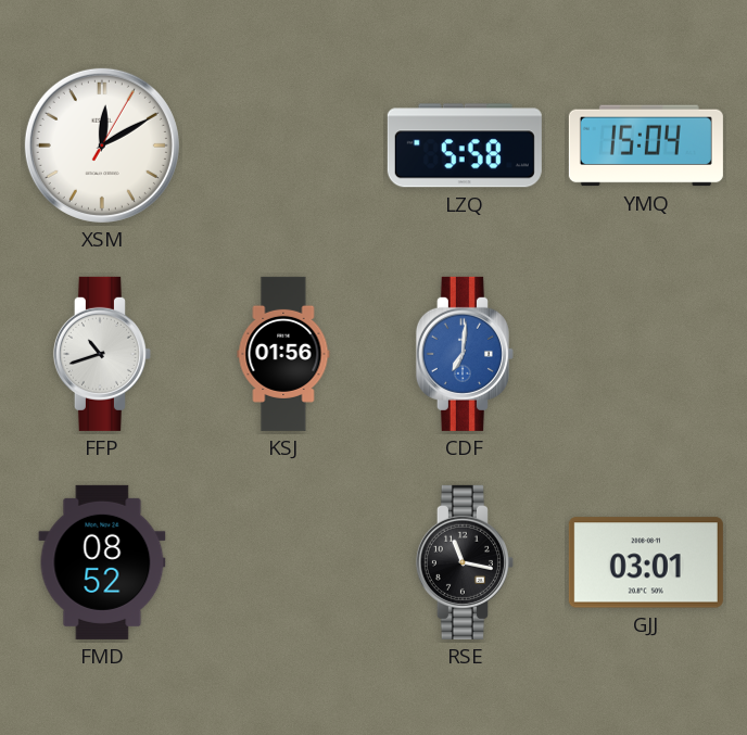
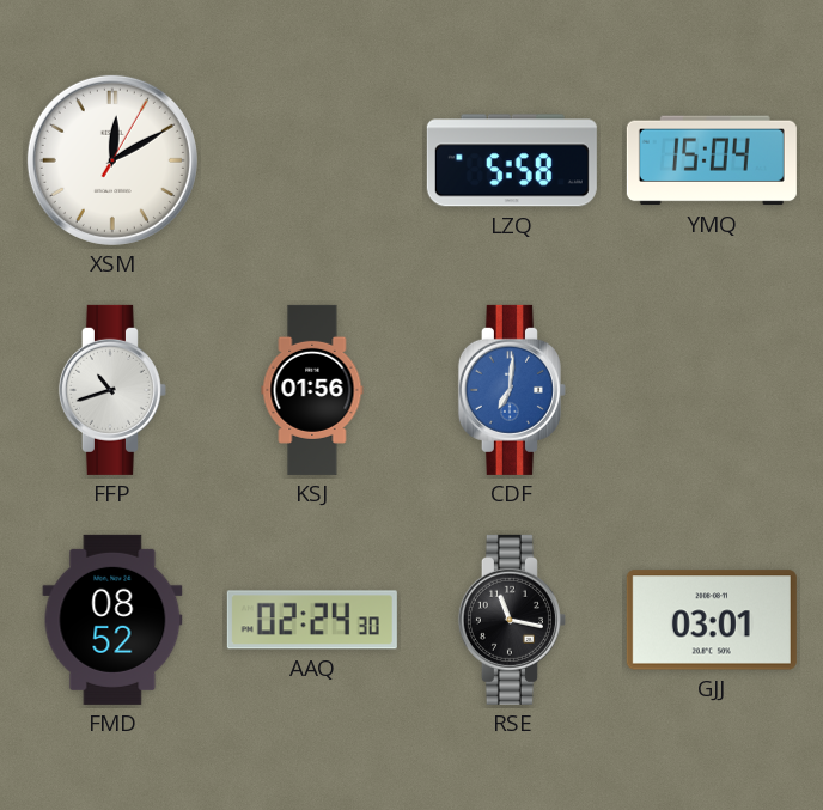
AAQ: none -> 02:24
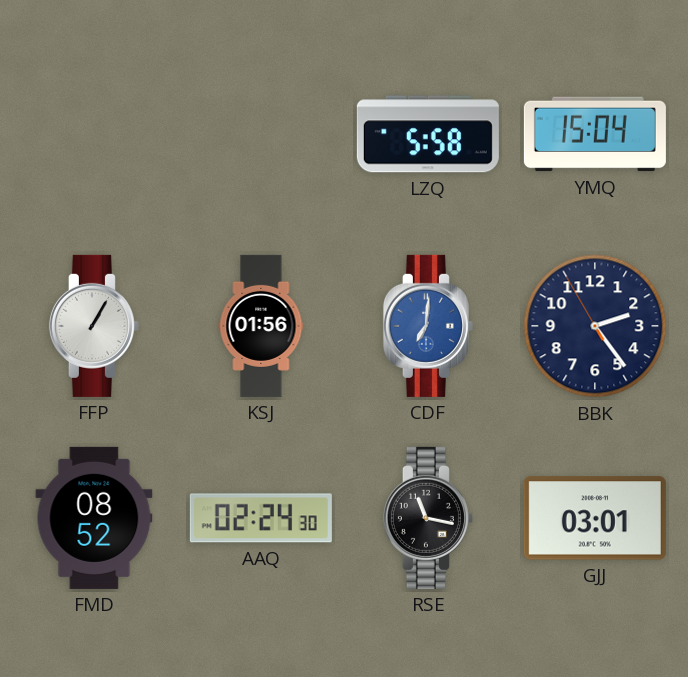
XSM: 12:10 -> none
FFP: 10:42 -> 1:05
BBK: none -> 2:23
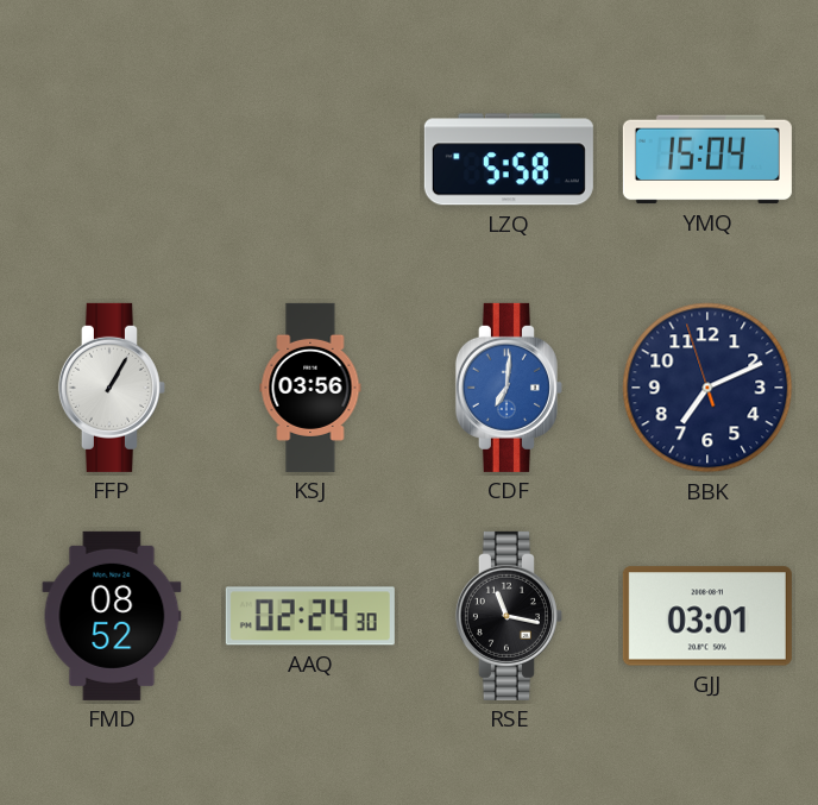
KSJ: 01:56 -> 03:56
BBK: 2:23 -> 7:10
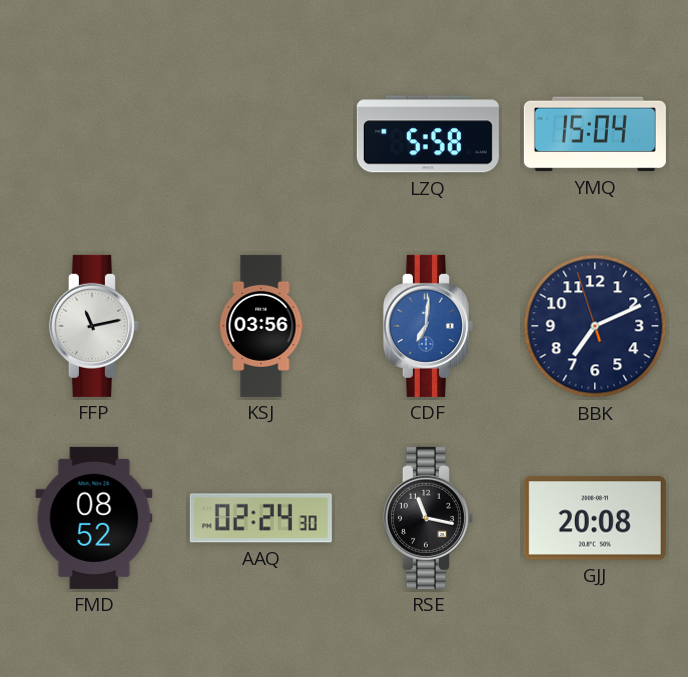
FFP: 1:05 -> 11:13
GJJ: 03:01 -> 20:08
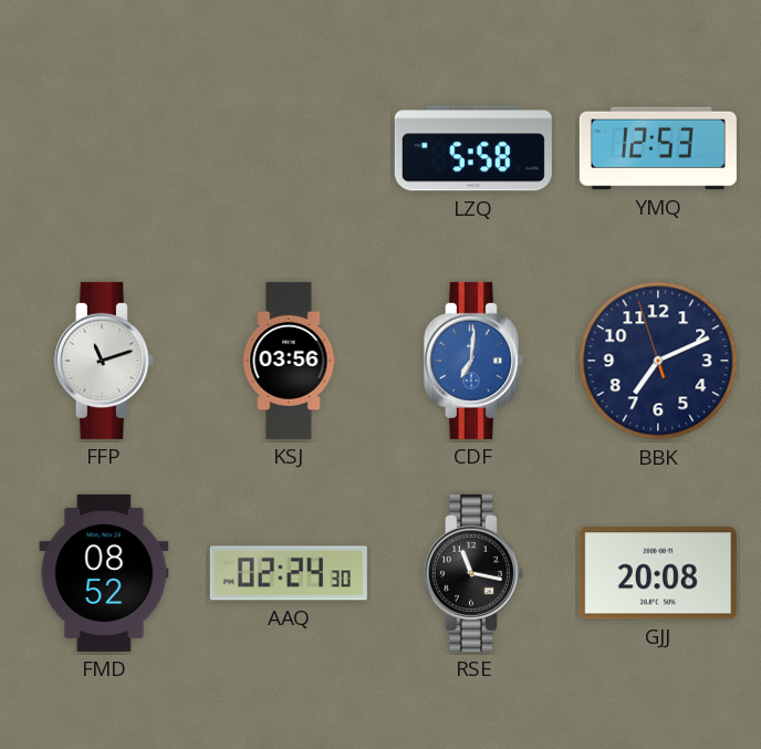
YMQ: 15:04 -> 12:53
FFP: 11:13 -> 11:12
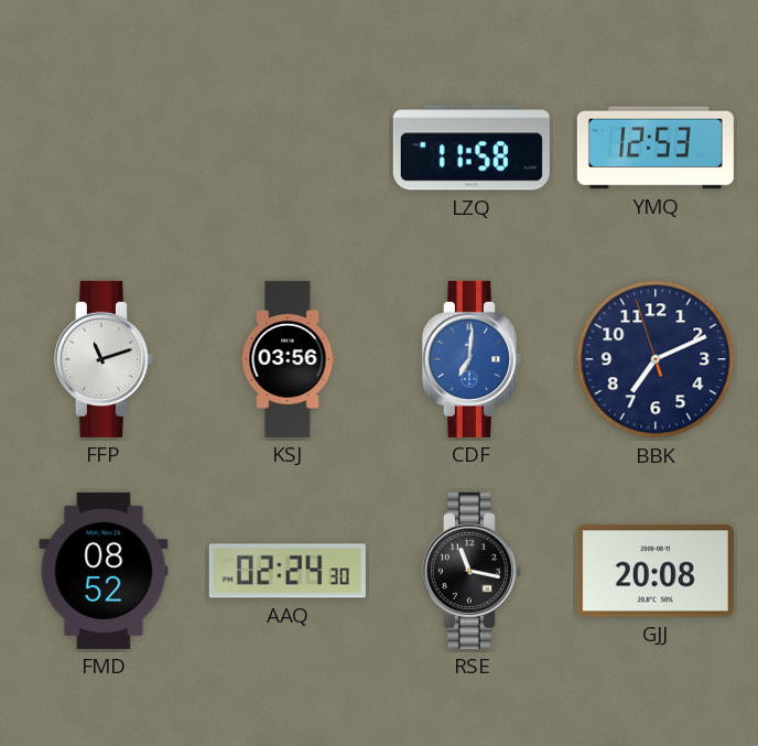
LZQ: 5:58 -> 11:58
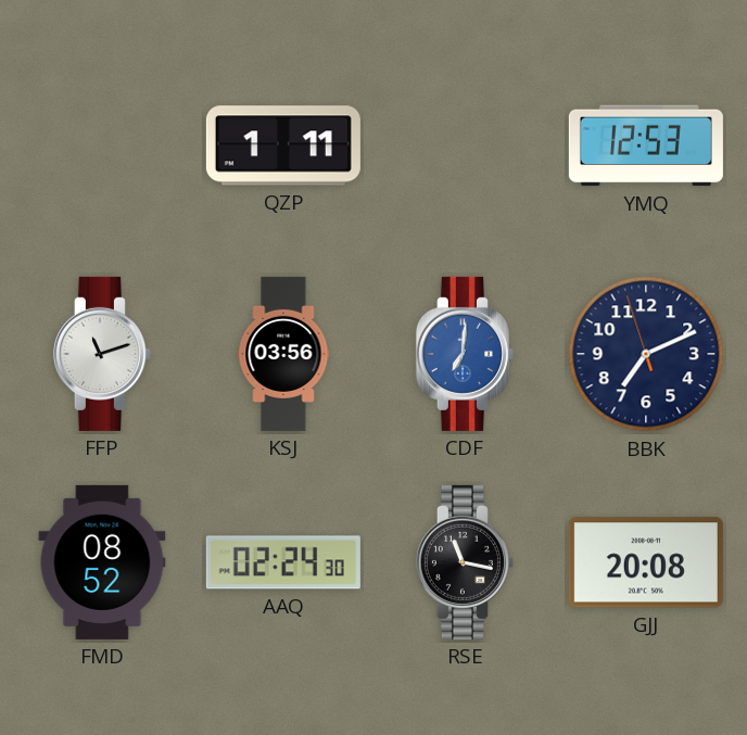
QZP: none -> 1:11
LZQ: 11:58 -> none
